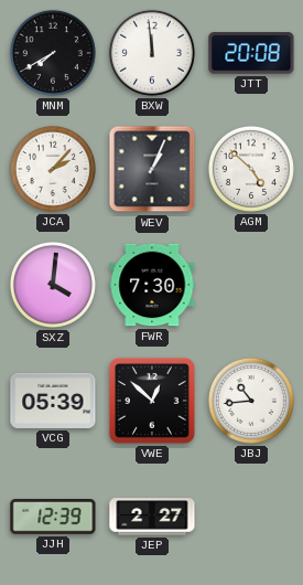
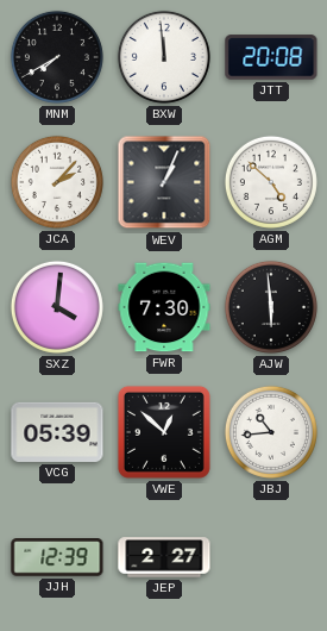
AJW: none -> 5:59
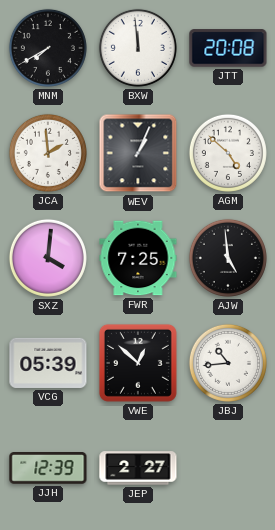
JCA: 2:07 -> 1:59
FWR: 7:30 -> 7:25
AJW: 5:59 -> 4:59
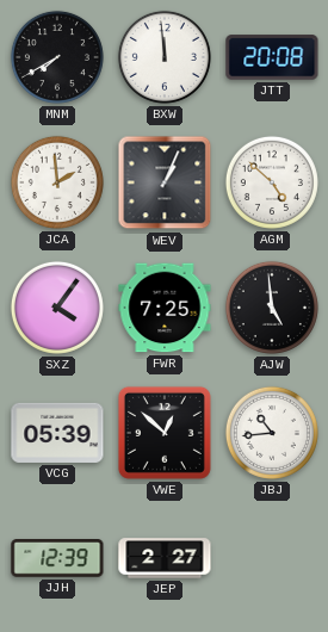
SXZ: 4:01 -> 4:06
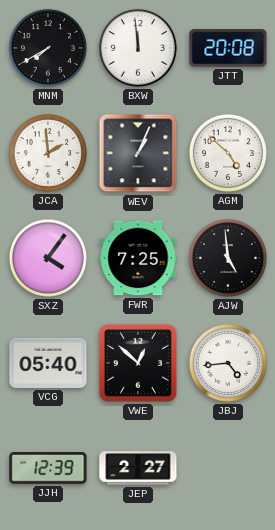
VCG: 05:39 -> 05:40
JBJ: 10:44 -> 4:44
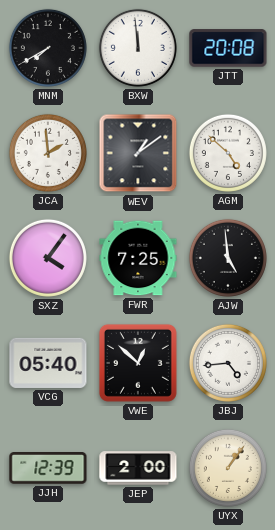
WEV: 1:04 -> 1:09
JEP: 2:27 -> 2:00
UYX: none -> 1:06
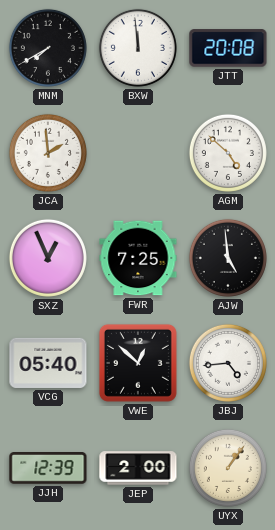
WEV: 1:09 -> none
SXZ: 4:06 -> 12:56
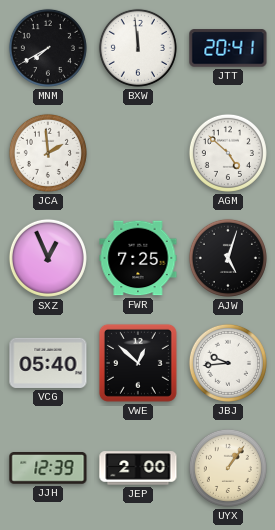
JTT: 20:08 -> 20:41
AJW: 4:59 -> 5:03
JBJ: 4:44 -> 9:44
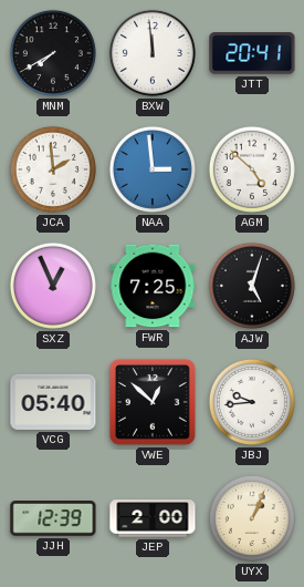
NAA: none -> 2:59
UYX: 1:06 -> 1:04
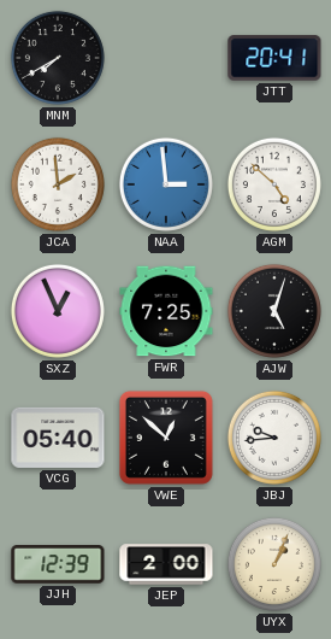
BXW: 11:59 -> none
